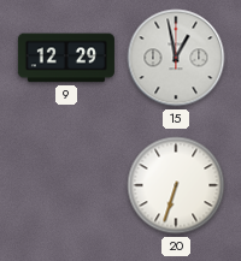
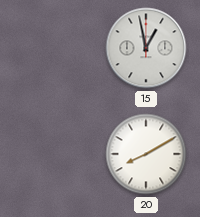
9: 12:29 -> none
20: 6:33 -> 8:10
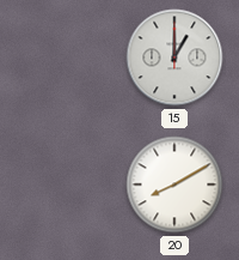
15: 12:58 -> 1:00
